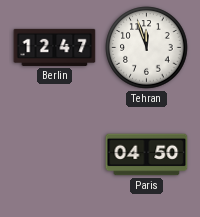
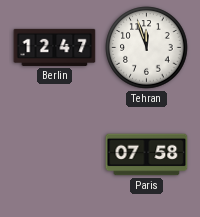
Paris: 04:50 -> 07:58
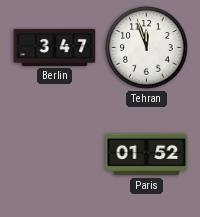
Berlin: 12:47 -> 3:47
Paris: 07:58 -> 01:52
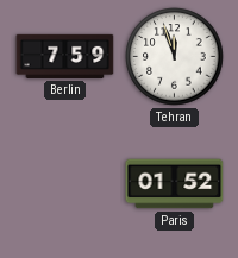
Berlin: 3:47 -> 7:59
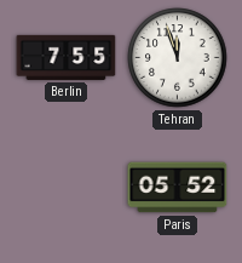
Berlin: 7:59 -> 7:55
Paris: 01:52 -> 05:52
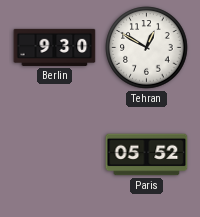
Berlin: 7:55 -> 9:30
Tehran: 11:57 -> 12:50
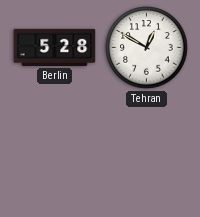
Berlin: 9:30 -> 5:28
Paris: 05:52 -> none
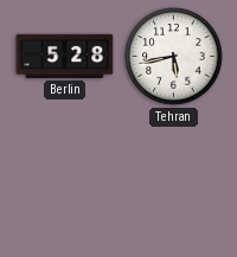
Tehran: 12:50 -> 5:43
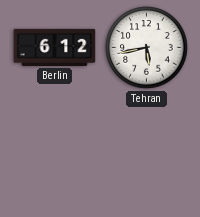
Berlin: 5:28 -> 6:12
